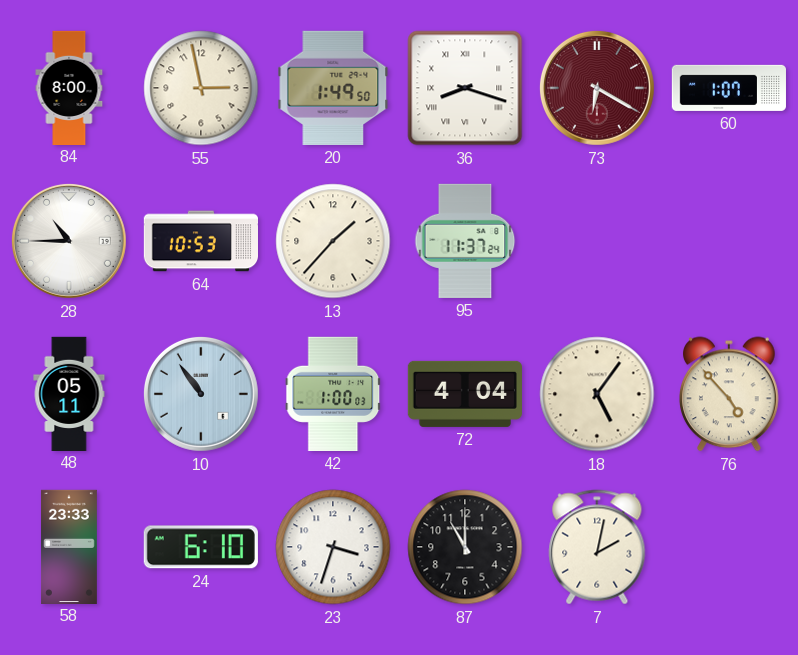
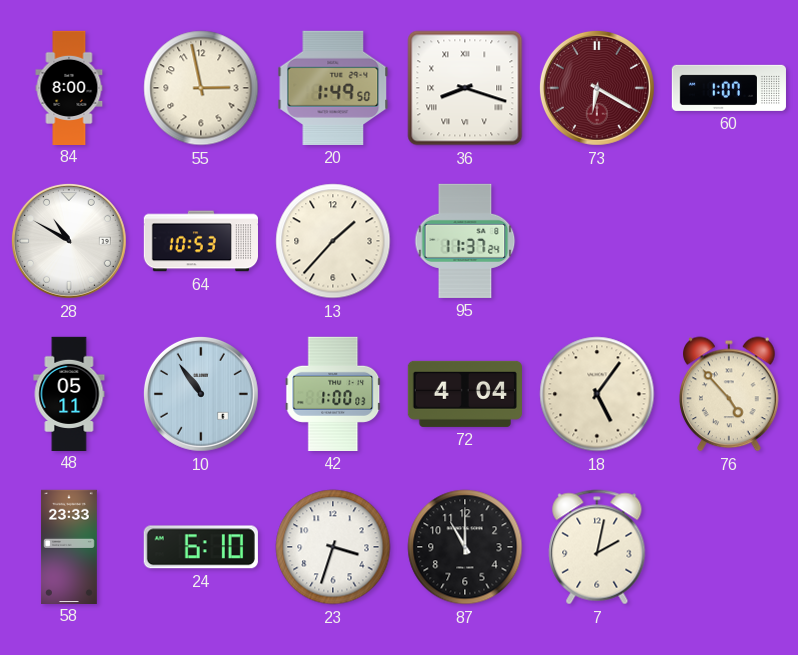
28: 10:45 -> 10:50
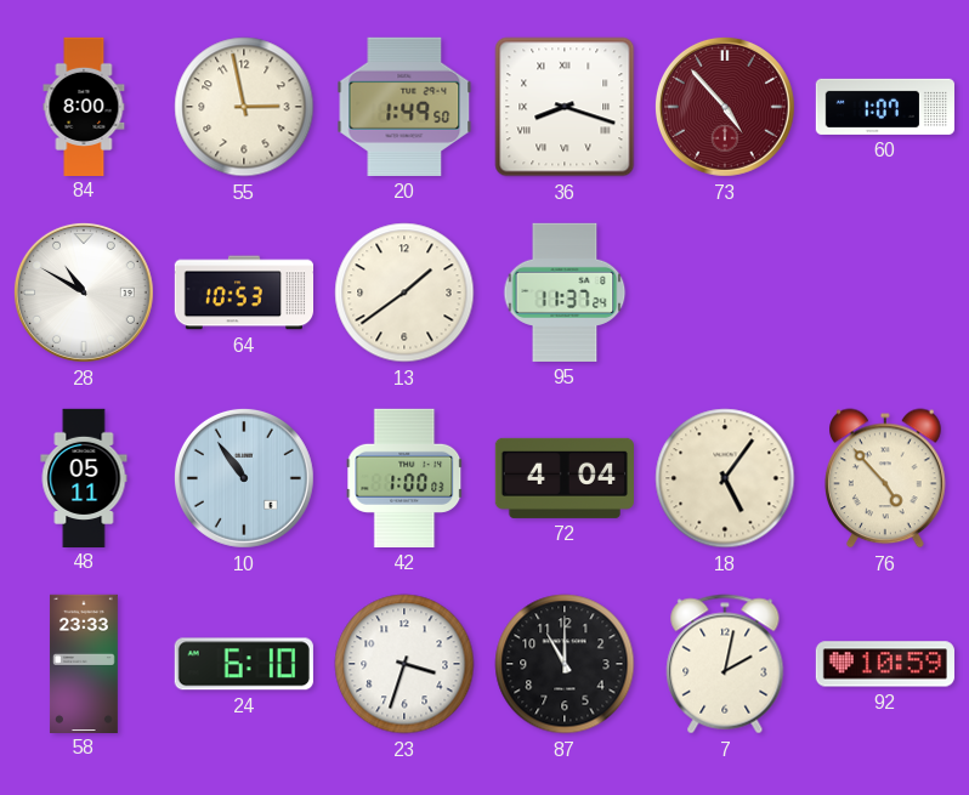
73: 6:20 -> 4:53
13: 1:37 -> 1:39
92: none -> 10:59
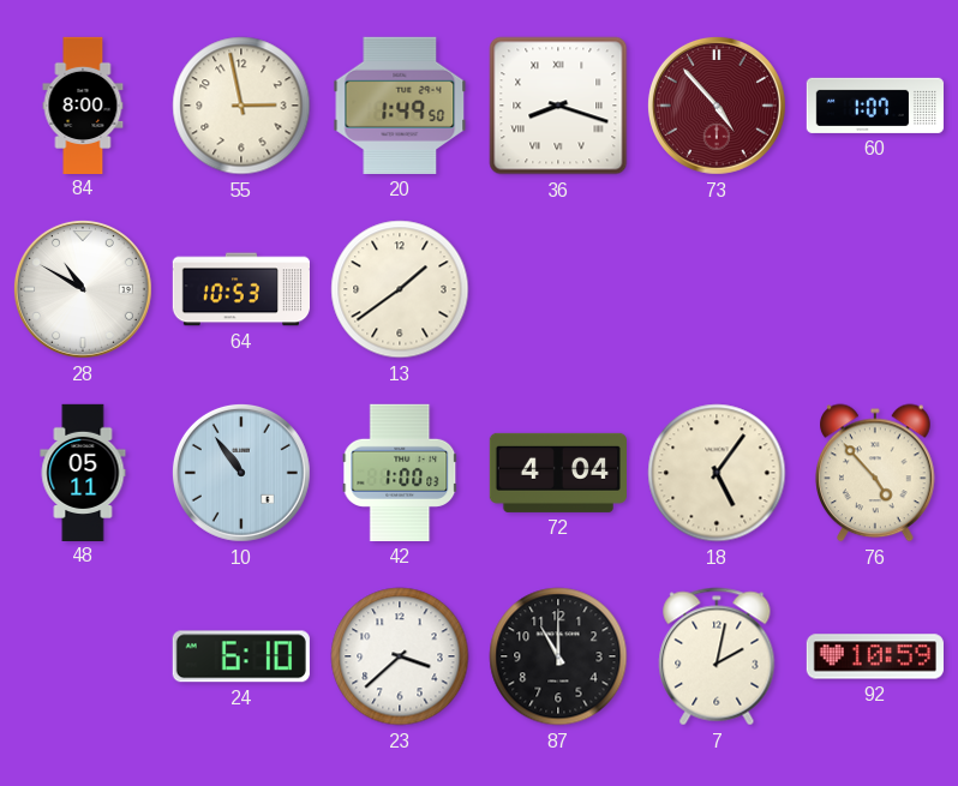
95: 11:37 -> none
58: 23:33 -> none
23: 3:33 -> 3:38
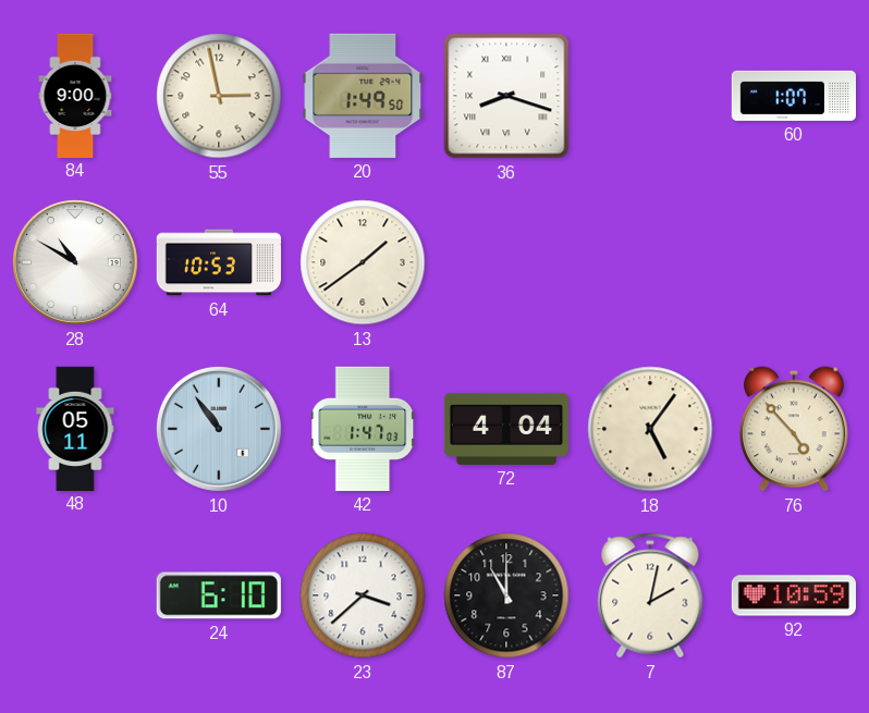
84: 8:00 -> 9:00
73: 4:53 -> none
42: 1:00 -> 1:47
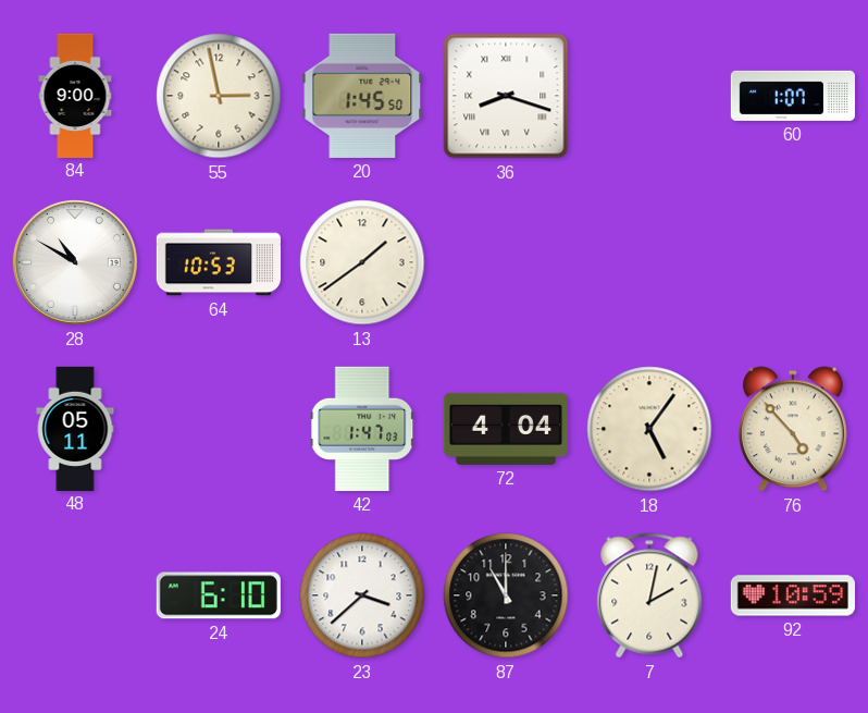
20: 1:49 -> 1:45
10: 10:54 -> none
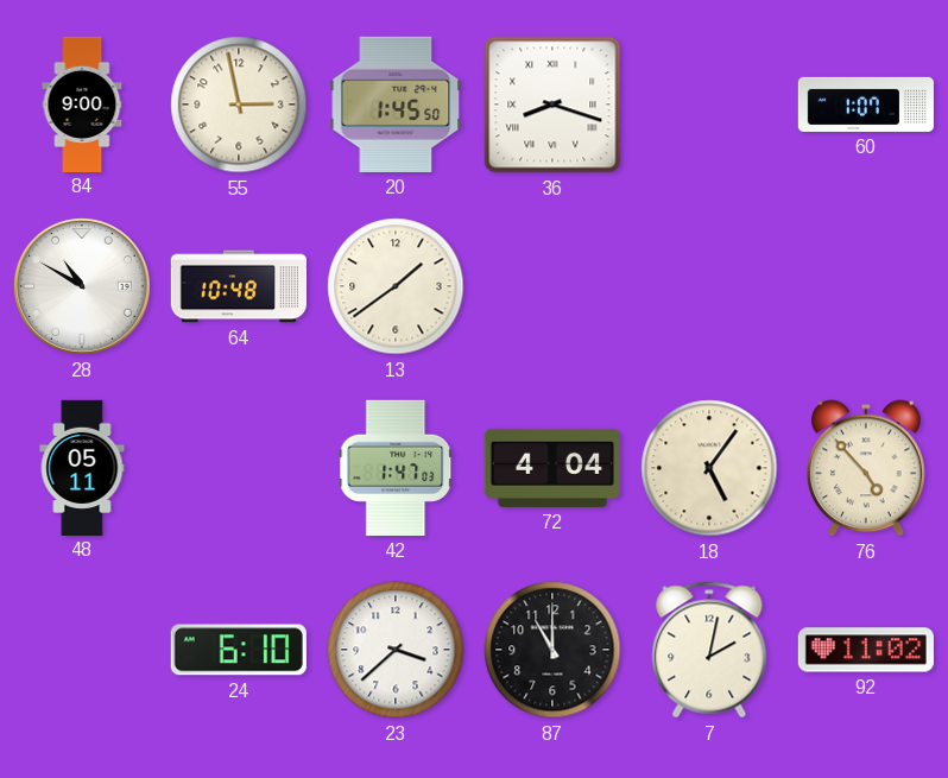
64: 10:53 -> 10:48
92: 10:59 -> 11:02
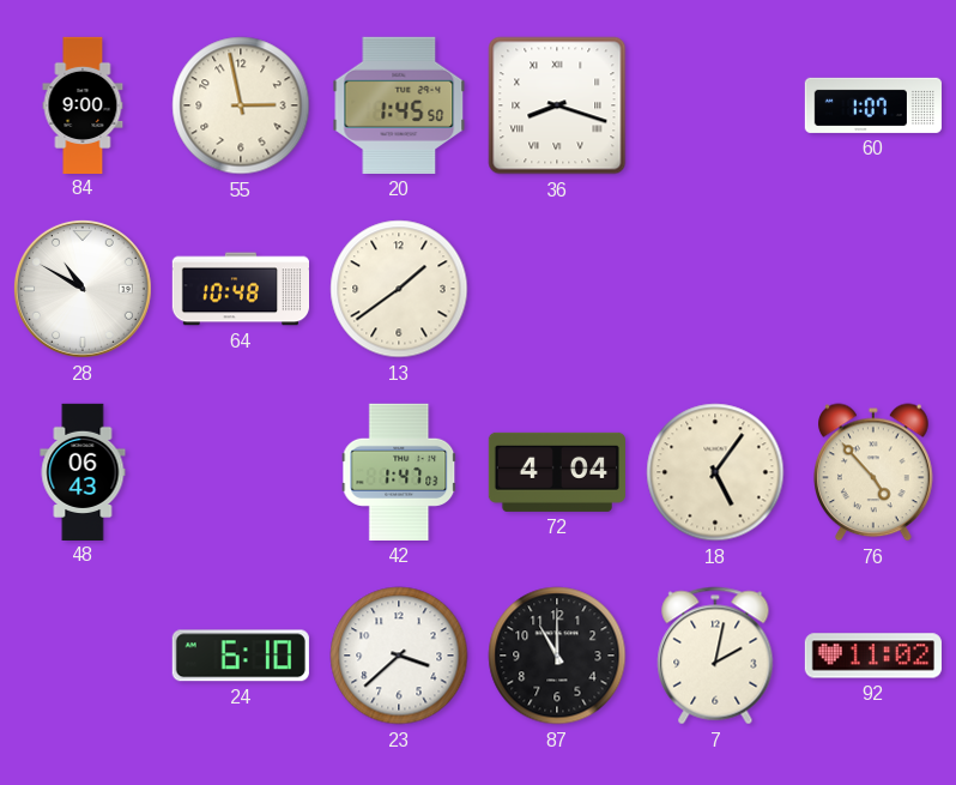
48: 05:11 -> 06:43
